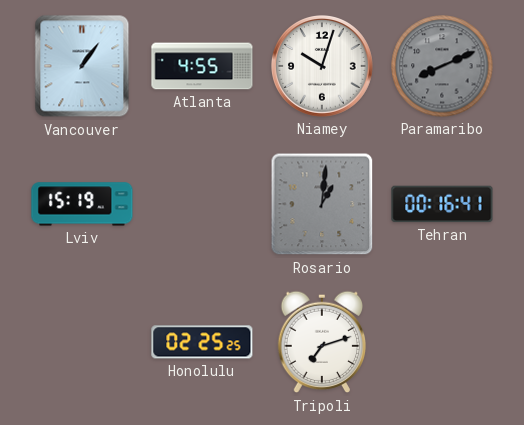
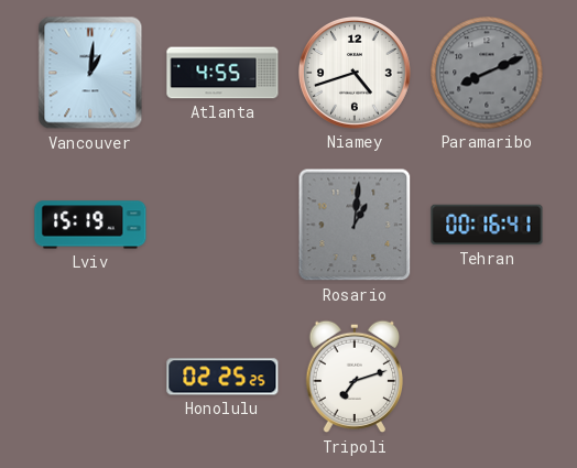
Vancouver: 1:06 -> 1:01
Niamey: 10:03 -> 4:42
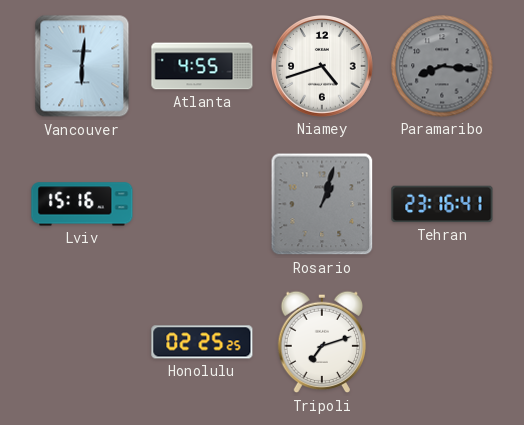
Vancouver: 1:01 -> 6:01
Paramaribo: 8:11 -> 8:16
Lviv: 15:19 -> 15:16
Rosario: 1:01 -> 1:03
Tehran: 00:16 -> 23:16
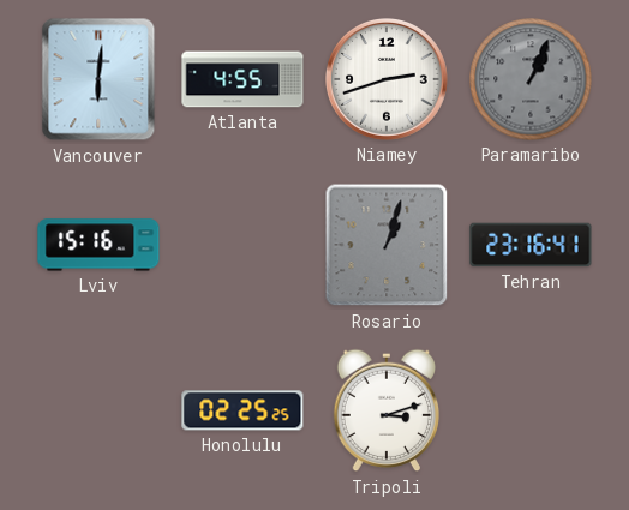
Niamey: 4:42 -> 2:42
Paramaribo: 8:16 -> 1:04
Tripoli: 7:12 -> 3:12
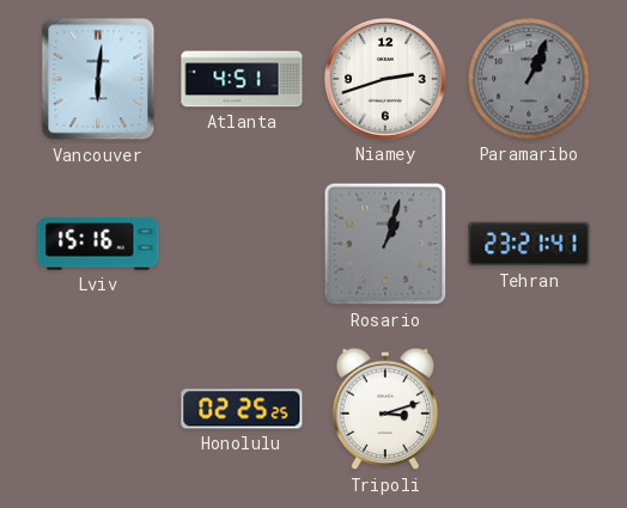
Atlanta: 4:55 -> 4:51
Tehran: 23:16 -> 23:21
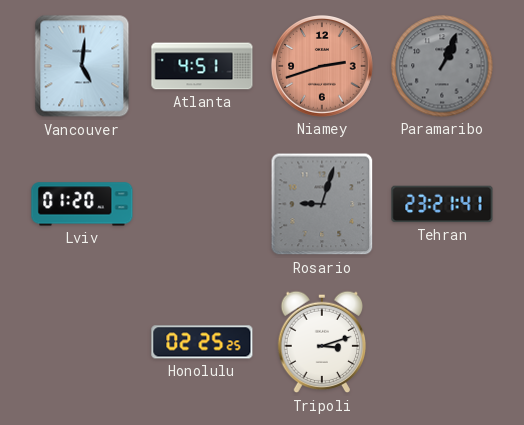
Vancouver: 6:01 -> 5:01
Niamey dial: white -> salmon
Lviv: 15:16 -> 01:20
Rosario: 1:03 -> 9:03
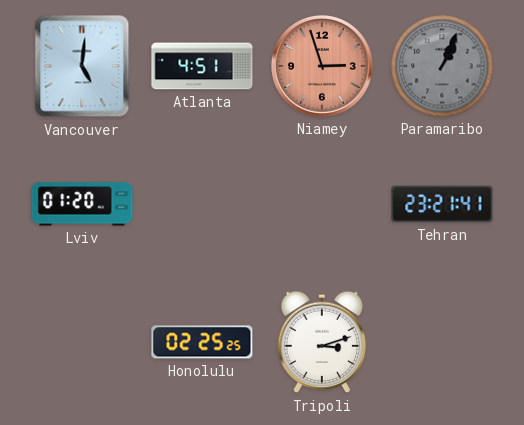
Niamey: 2:42 -> 2:57
Rosario: 9:03 -> none
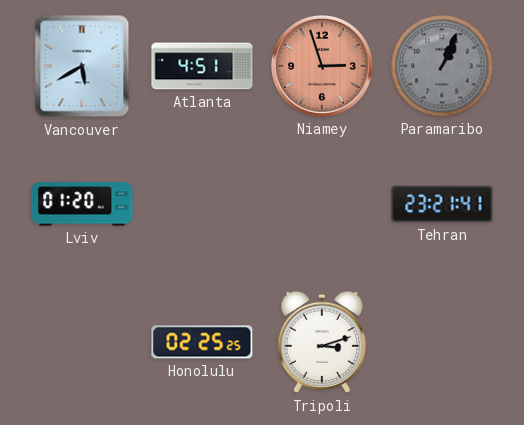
Vancouver: 5:01 -> 5:40
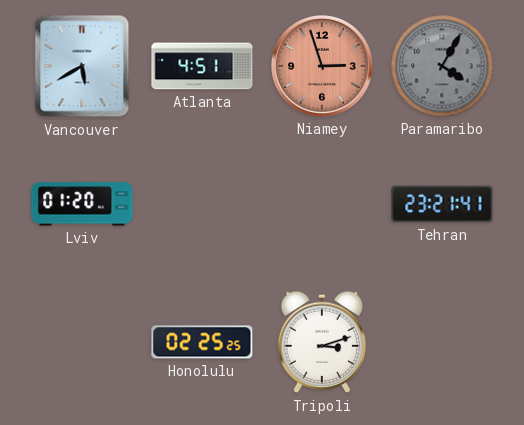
Paramaribo: 1:04 -> 4:05
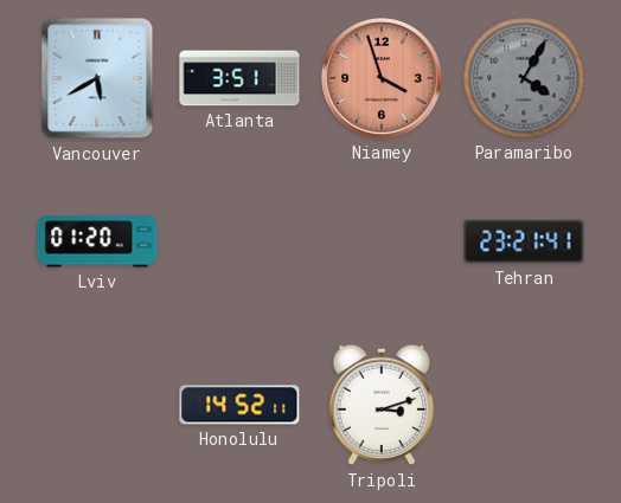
Atlanta: 4:51 -> 3:51
Niamey: 2:57 -> 3:57
Honolulu: 02:25 -> 14:52
